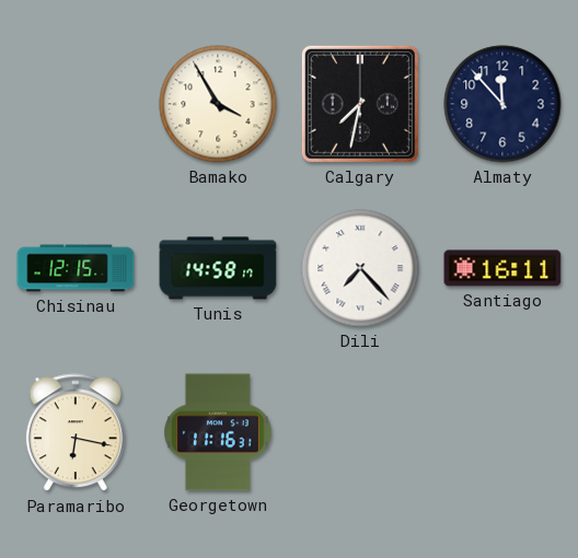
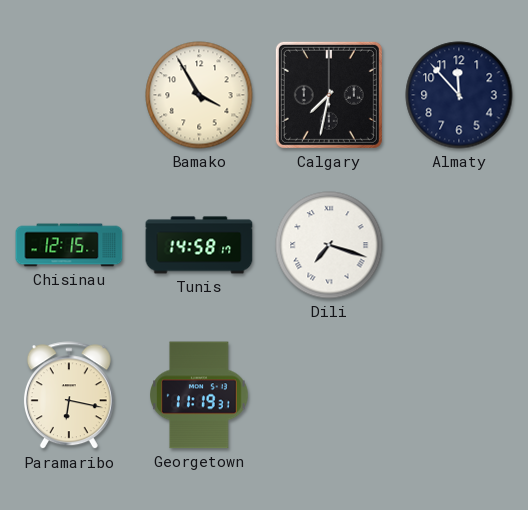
Dili: 7:23 -> 7:18
Santiago: 16:11 -> none
Georgetown: 11:16 -> 11:19
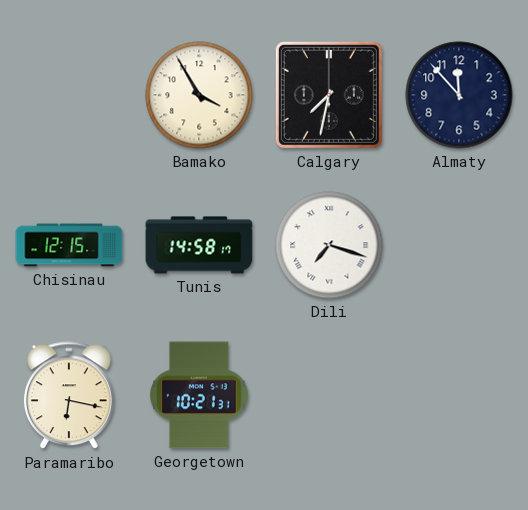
Georgetown: 11:19 -> 10:21
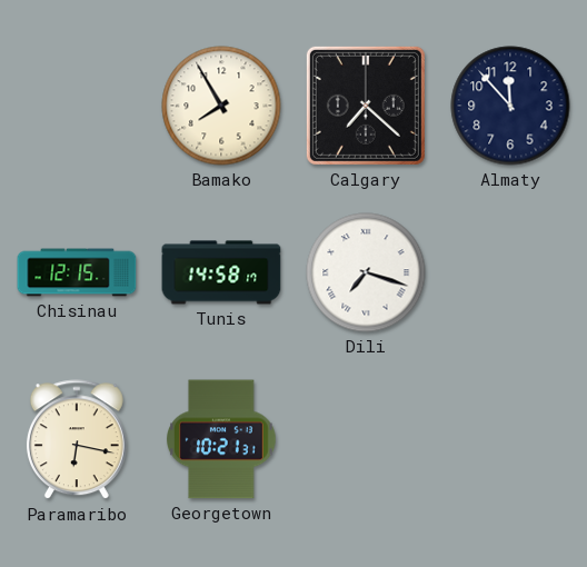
Bamako: 3:55 -> 7:55
Calgary: 7:32 -> 7:22
